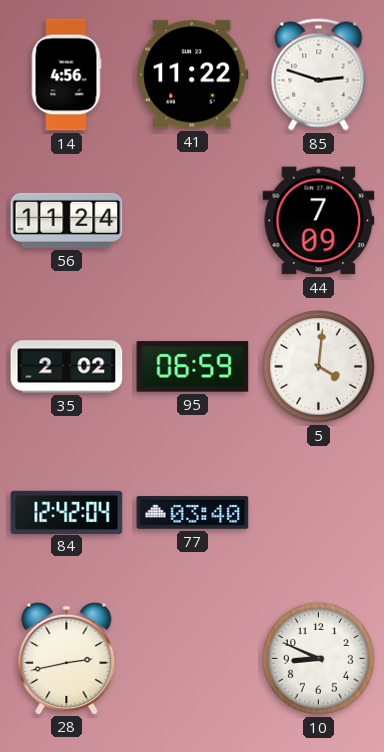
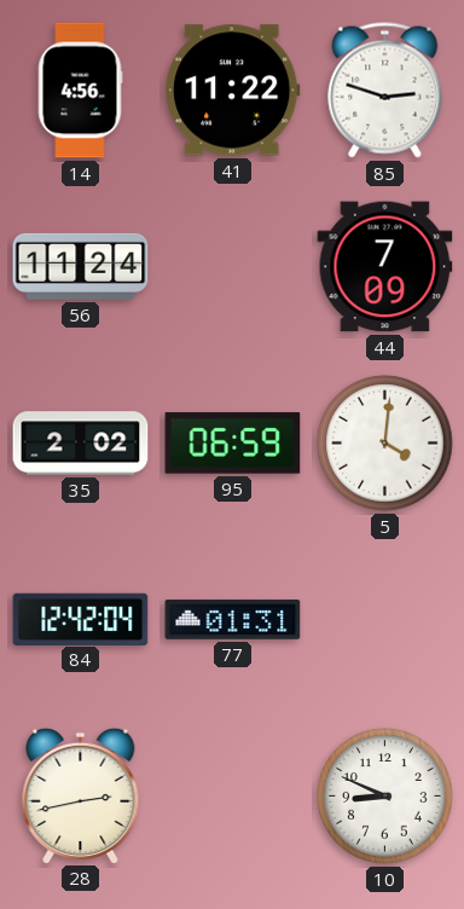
77: 03:40 -> 01:31
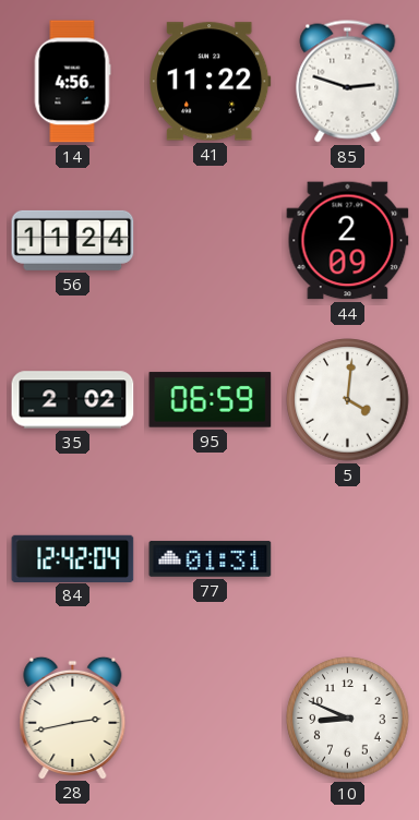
44: 7:09 -> 2:09
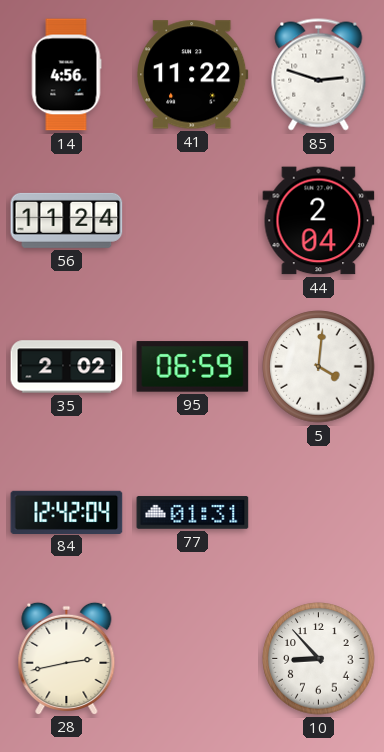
44: 2:09 -> 2:04
10: 8:49 -> 8:53
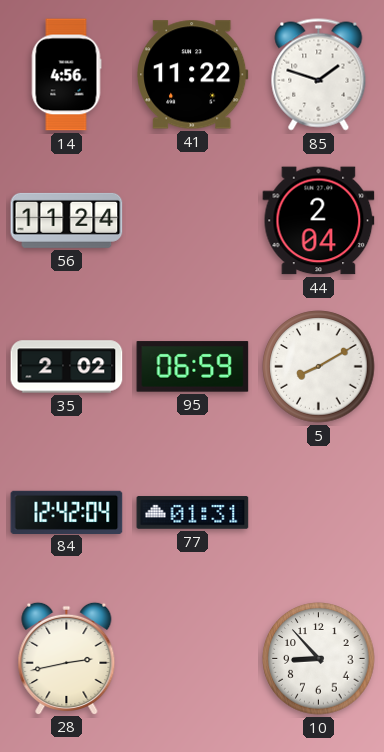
85: 2:48 -> 1:48
5: 4:01 -> 8:10
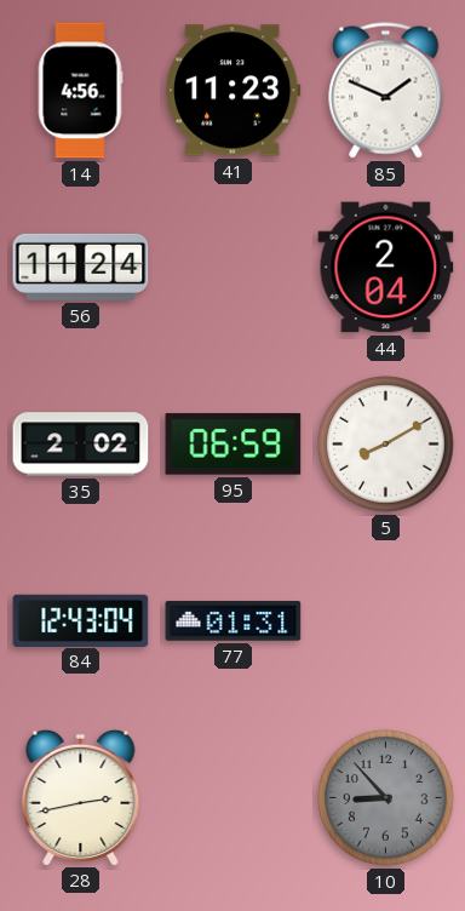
41: 11:22 -> 11:23
85: 1:48 -> 1:49
84: 12:42 -> 12:43
10 dial: white -> grey
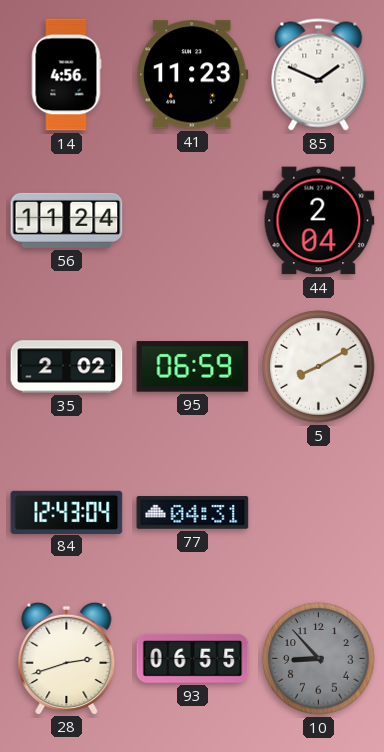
77: 01:31 -> 04:31
28: 2:43 -> 2:42
93: none -> 06:55
